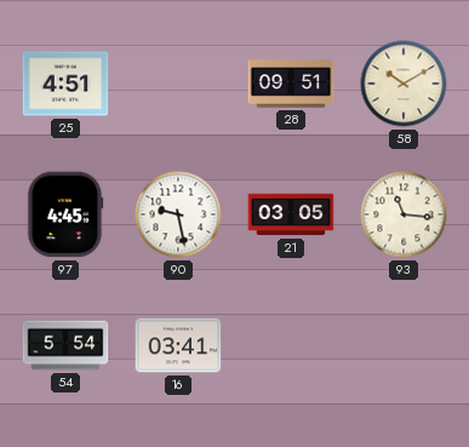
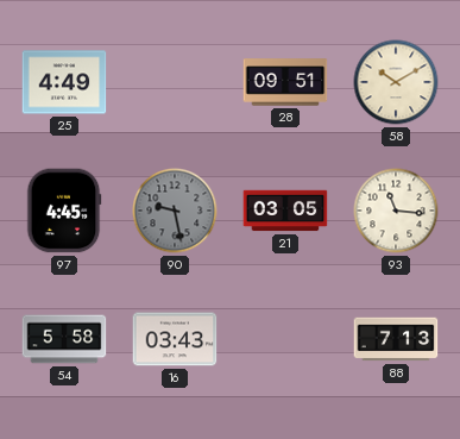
25: 4:51 -> 4:49
90 dial: white -> grey
54: 5:54 -> 5:58
16: 03:41 -> 03:43
88: none -> 7:13
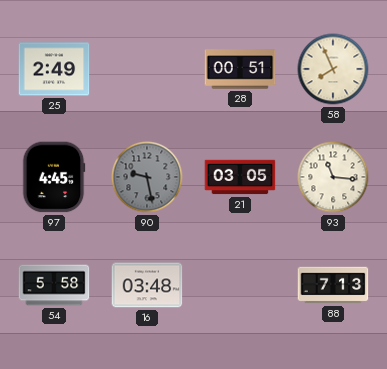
25: 4:49 -> 2:49
28: 09:51 -> 00:51
58: 10:10 -> 7:56
16: 03:43 -> 03:48
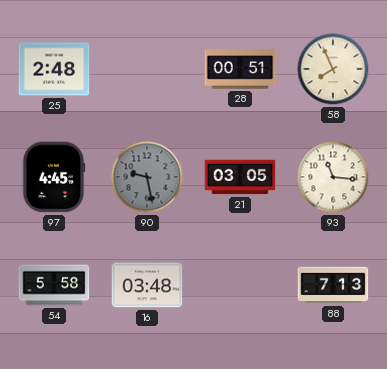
25: 2:49 -> 2:48
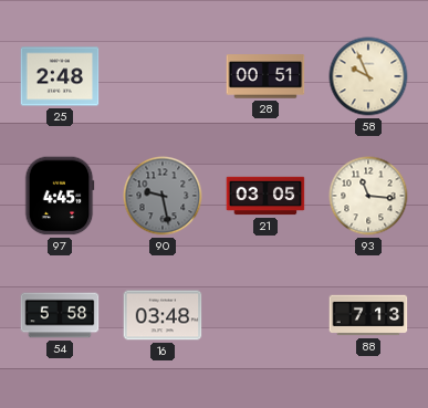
58: 7:56 -> 9:56
